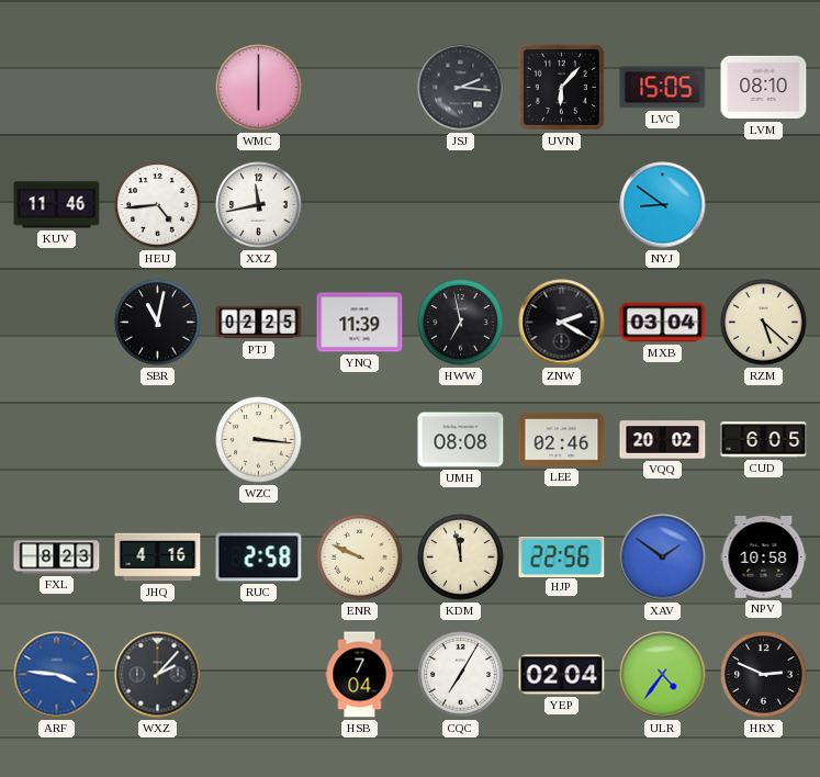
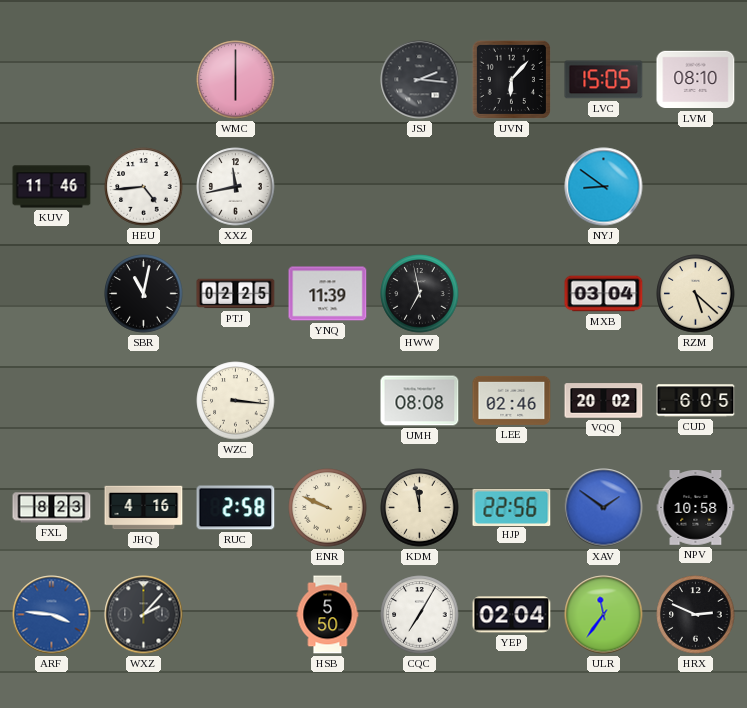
ZNW: 2:20 -> none
HSB: 7:04 -> 5:50
ULR: 4:36 -> 11:36
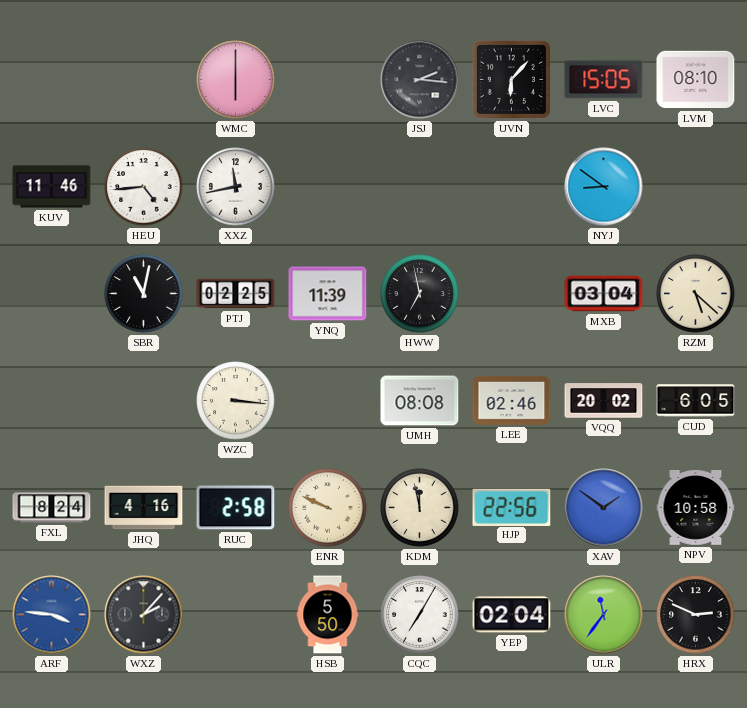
FXL: 8:23 -> 8:24
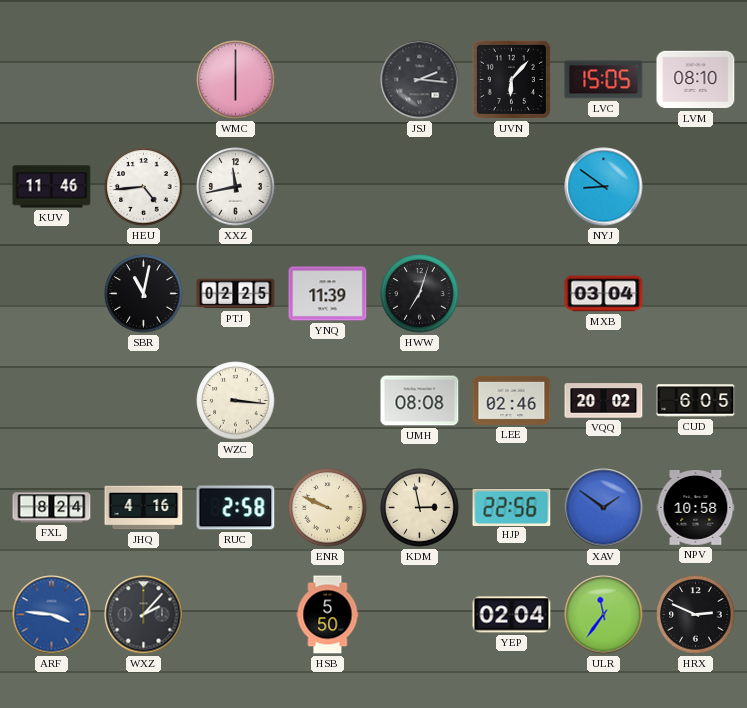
HWW: 6:58 -> 7:03
RZM: 5:22 -> none
KDM: 11:58 -> 2:58
CQC: 7:05 -> none
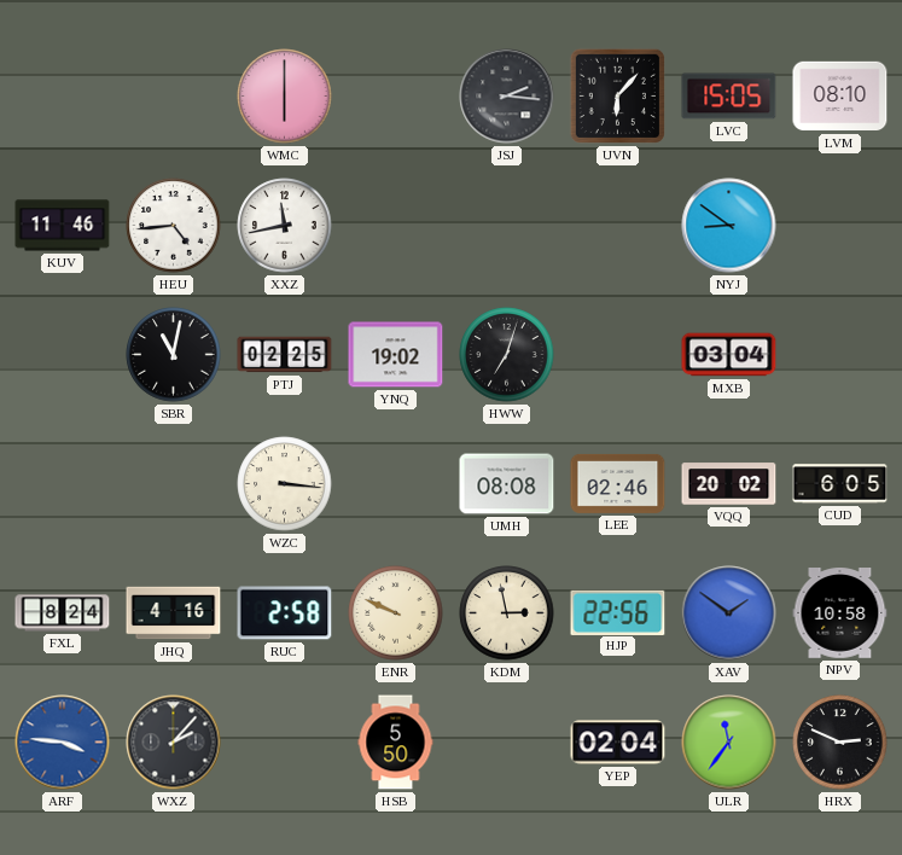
YNQ: 11:39 -> 19:02
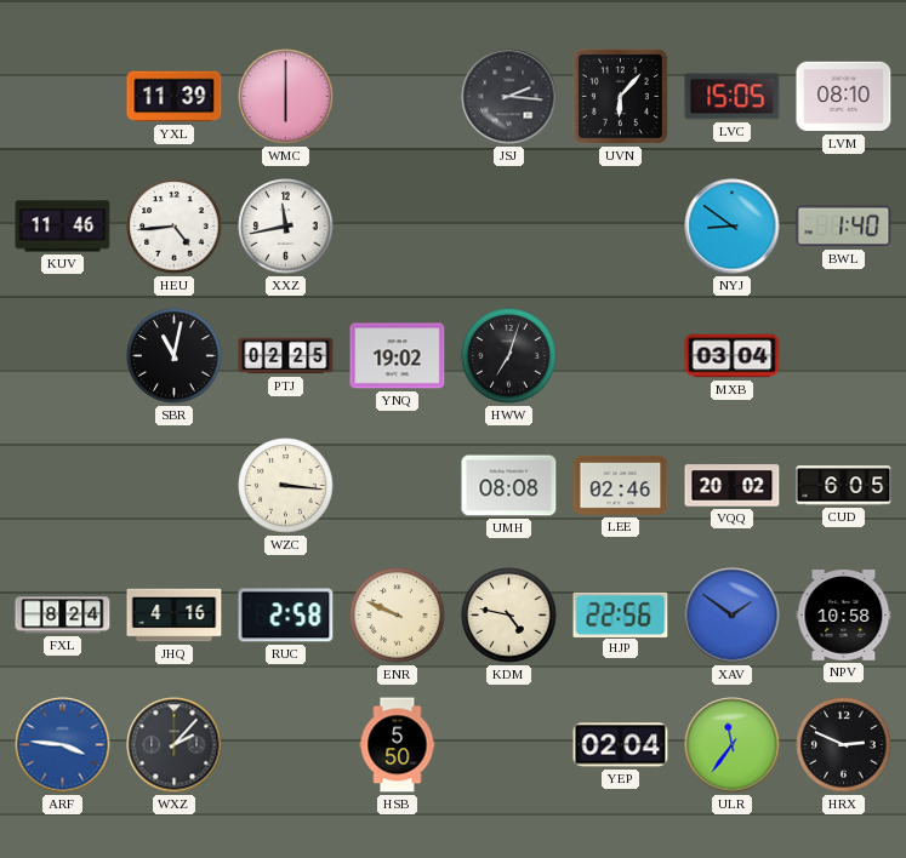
YXL: none -> 11:39
BWL: none -> 1:40
KDM: 2:58 -> 4:47
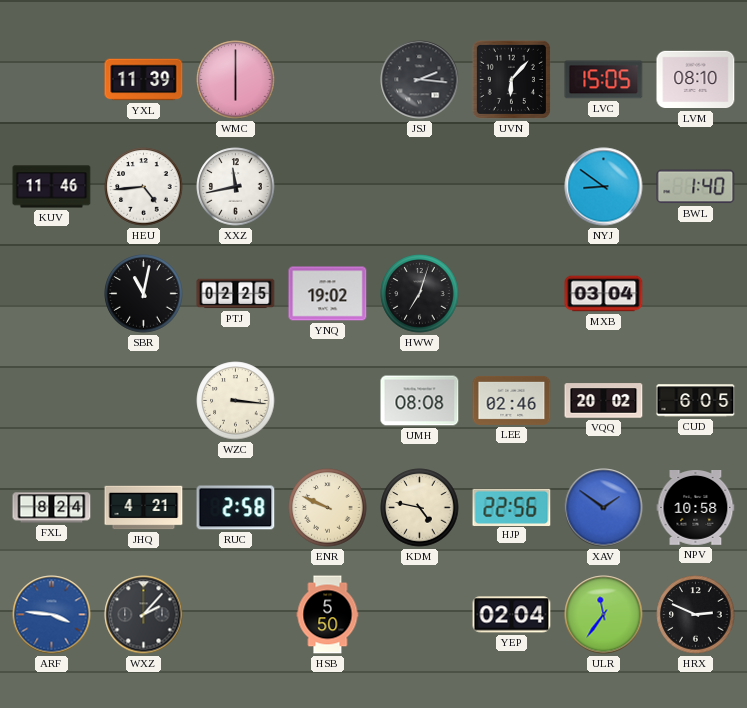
JHQ: 4:16 -> 4:21
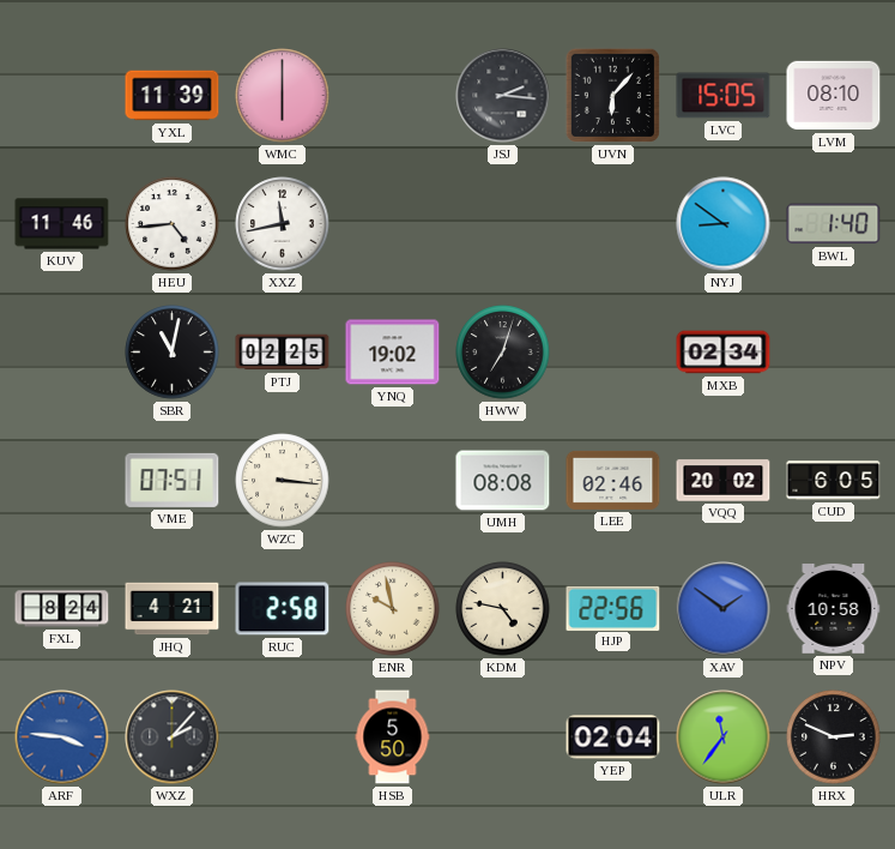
MXB: 03:04 -> 02:34
VME: none -> 07:51
ENR: 9:49 -> 9:58
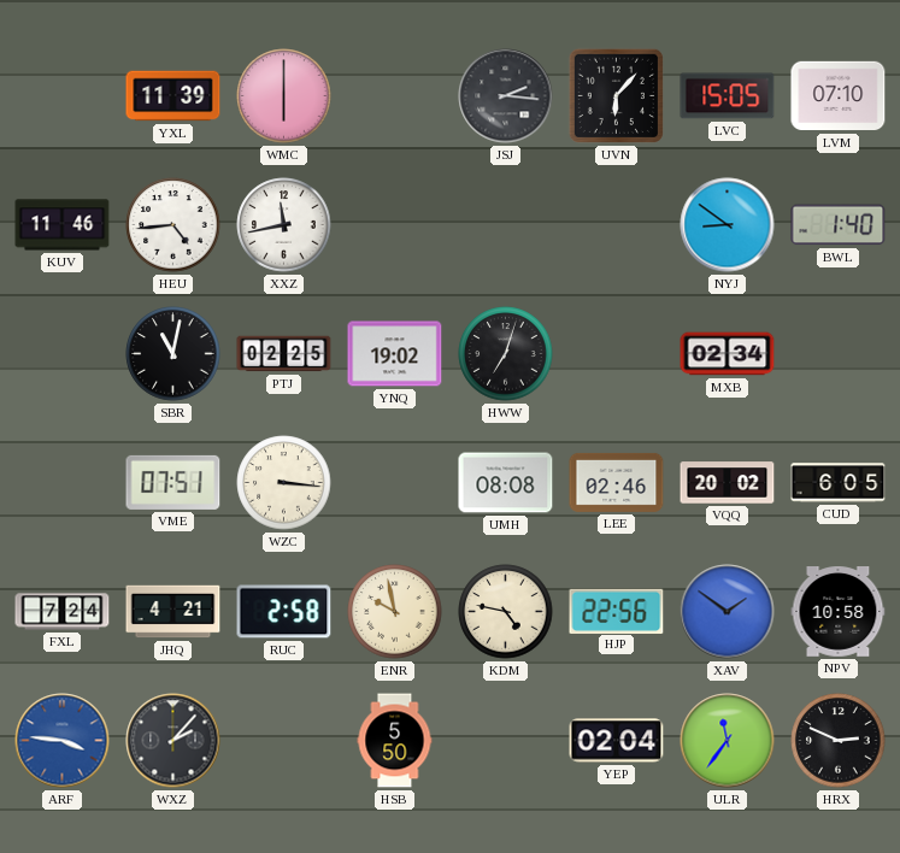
LVM: 08:10 -> 07:10
FXL: 8:24 -> 7:24
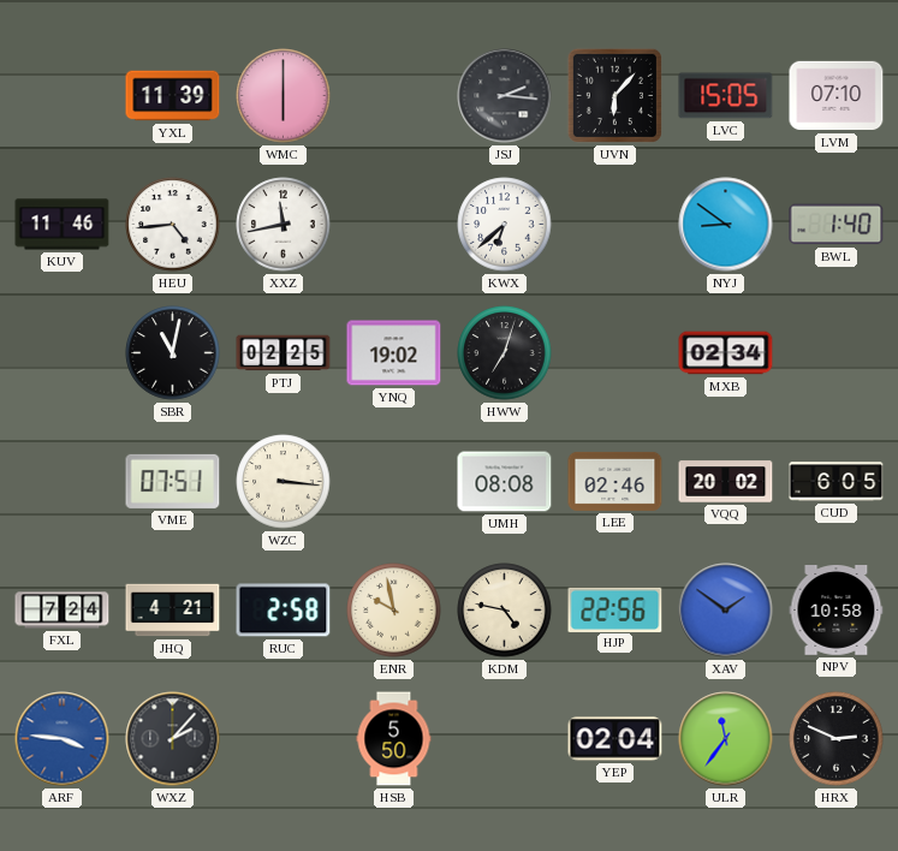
KWX: none -> 6:38
